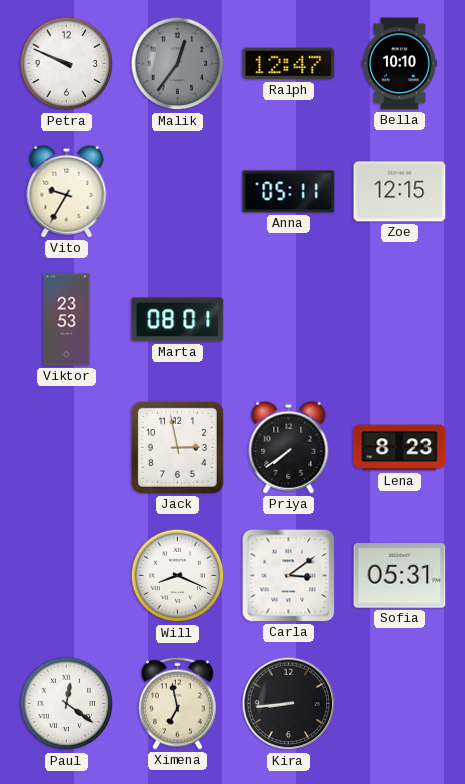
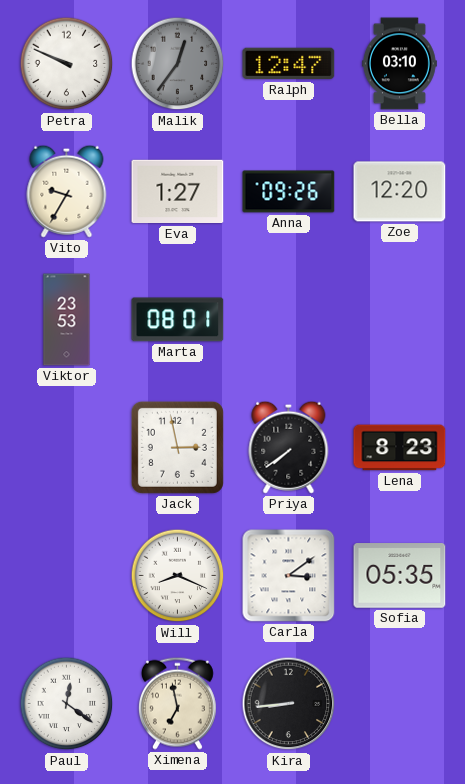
Bella: 10:10 -> 03:10
Eva: none -> 1:27
Anna: 05:11 -> 09:26
Zoe: 12:15 -> 12:20
Sofia: 05:31 -> 05:35
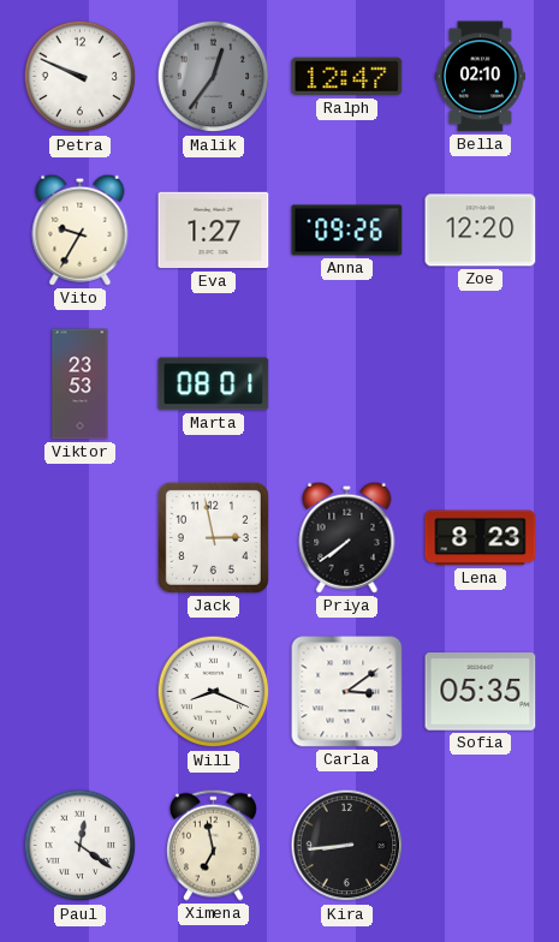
Bella: 03:10 -> 02:10
